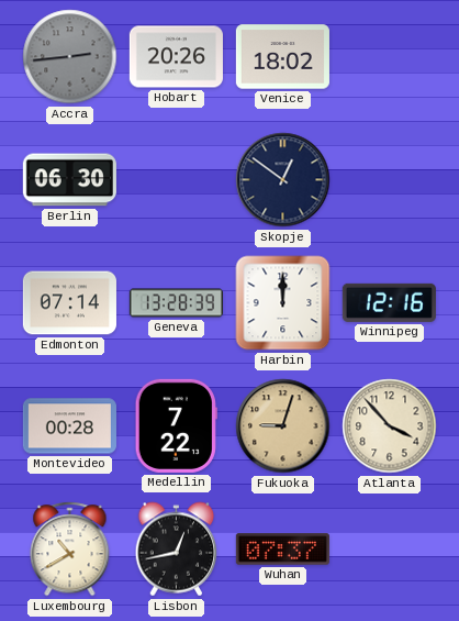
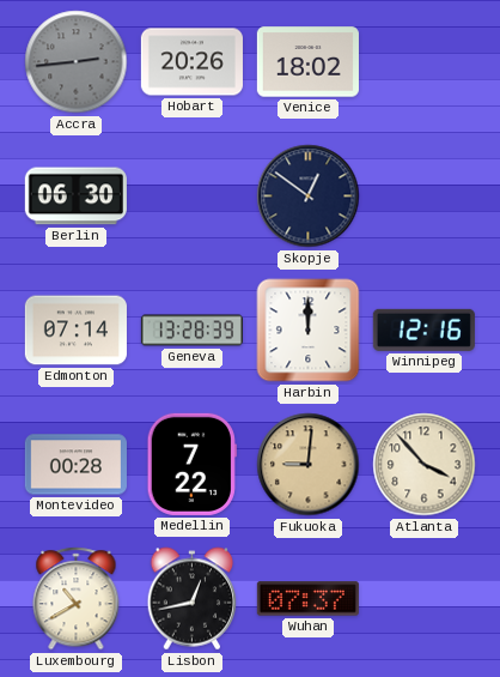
Fukuoka: 9:03 -> 9:01
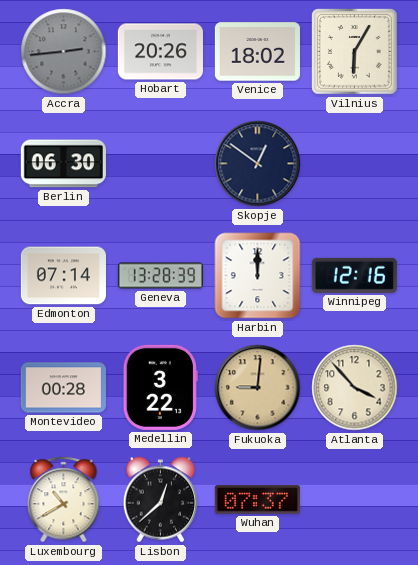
Vilnius: none -> 6:05
Medellin: 7:22 -> 3:22
Lisbon: 12:43 -> 12:38
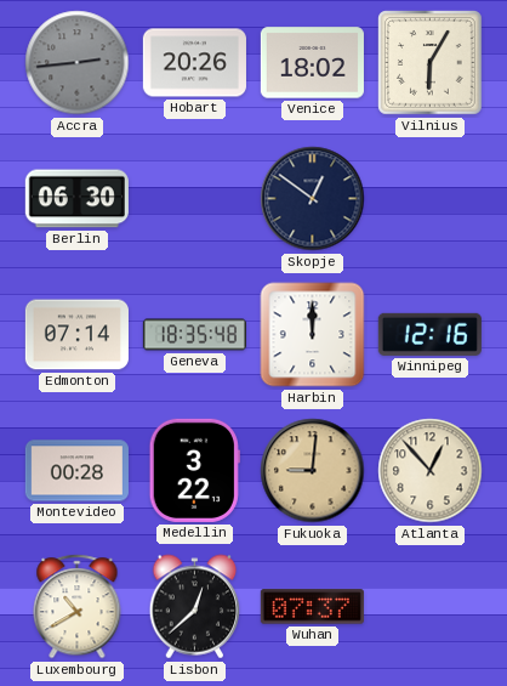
Geneva: 13:28 -> 18:35
Atlanta: 3:53 -> 12:53
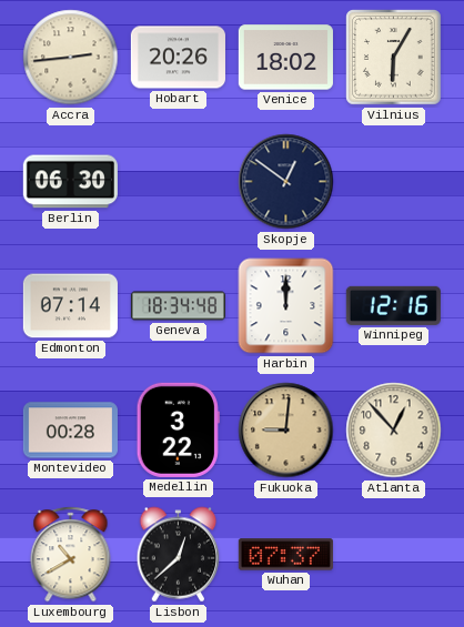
Accra dial: grey -> cream
Geneva: 18:35 -> 18:34
